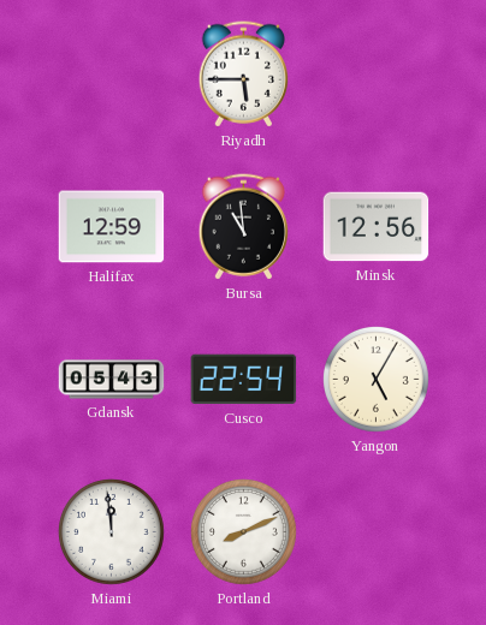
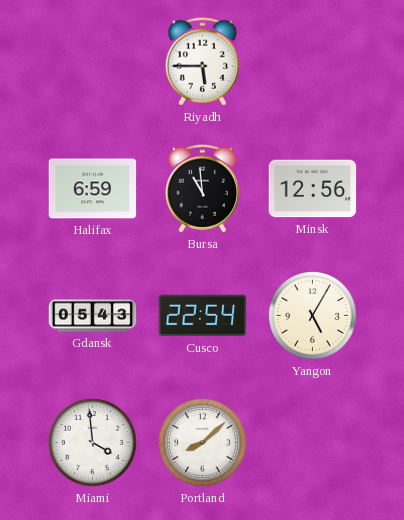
Halifax: 12:59 -> 6:59
Miami: 11:59 -> 3:59
Portland: 8:11 -> 8:08
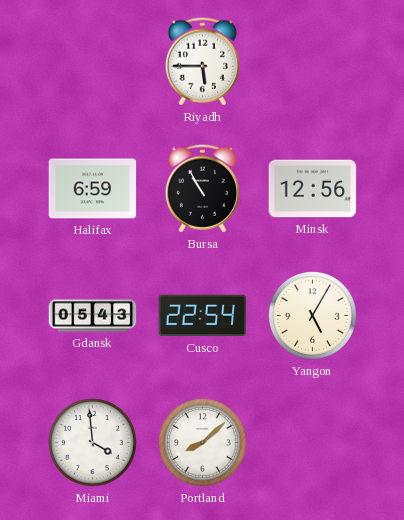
Bursa: 10:59 -> 10:55
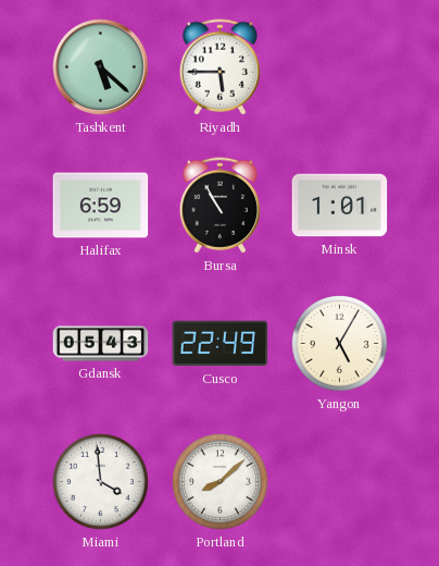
Tashkent: none -> 5:22
Minsk: 12:56 -> 1:01
Cusco: 22:54 -> 22:49
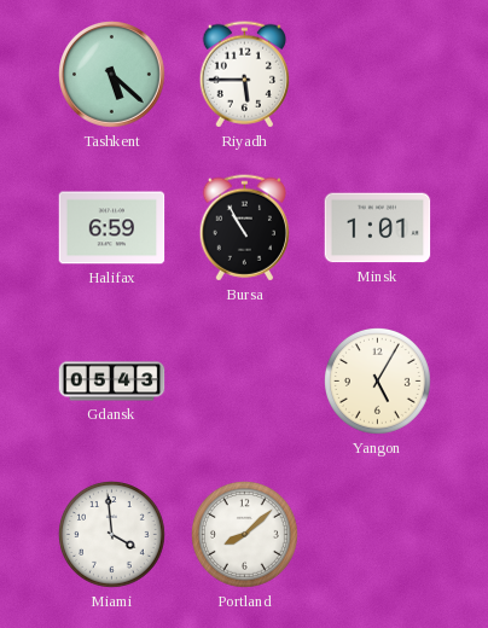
Cusco: 22:49 -> none
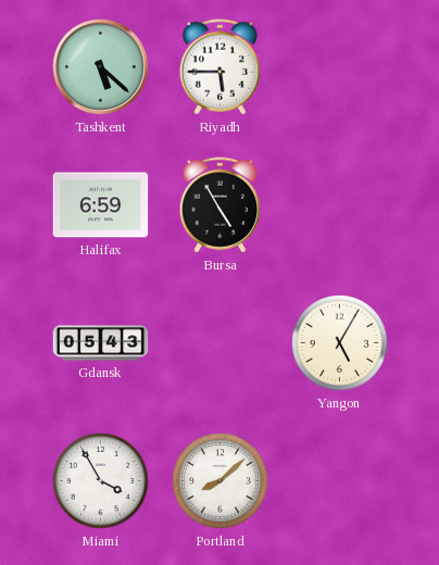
Bursa: 10:55 -> 4:55
Minsk: 1:01 -> none
Miami: 3:59 -> 3:55
